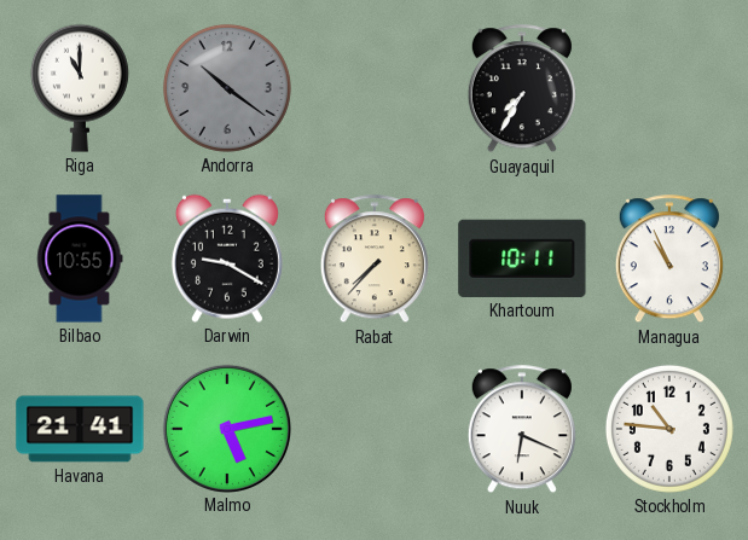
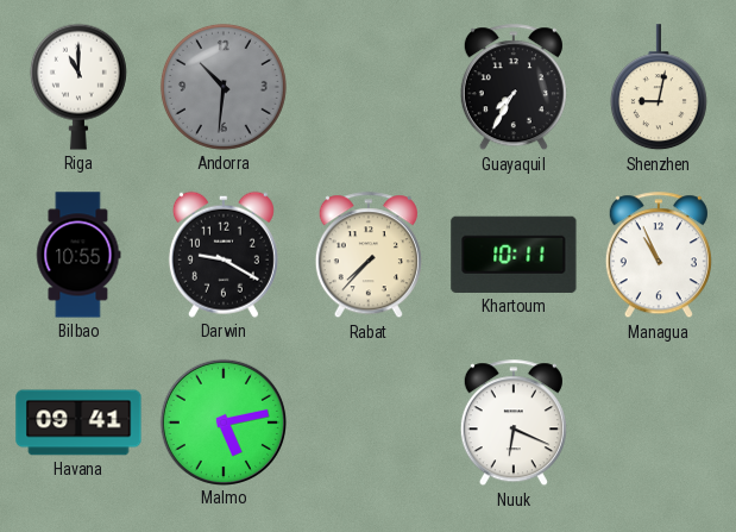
Andorra: 10:21 -> 10:31
Shenzhen: none -> 9:02
Havana: 21:41 -> 09:41
Stockholm: 10:46 -> none
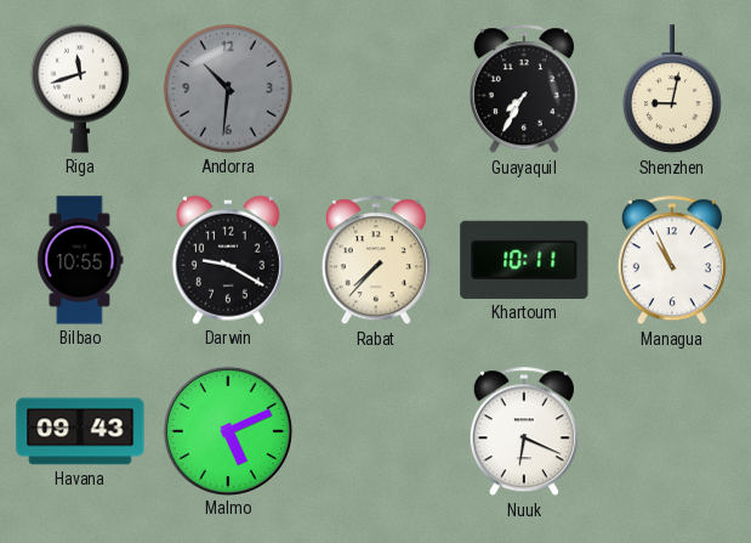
Riga: 11:00 -> 11:42
Havana: 09:41 -> 09:43
Malmo: 5:13 -> 5:11
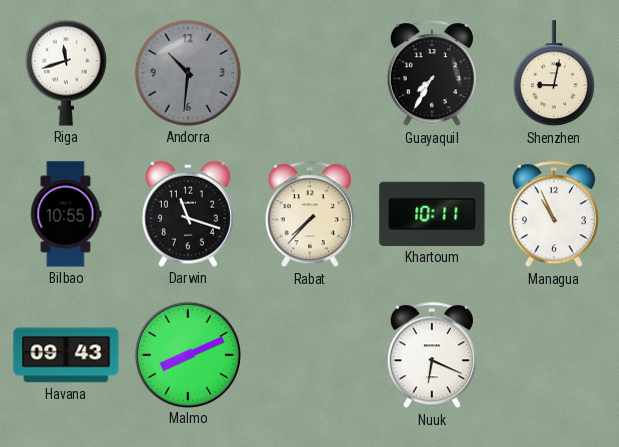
Darwin: 9:20 -> 11:18
Malmo: 5:11 -> 8:11
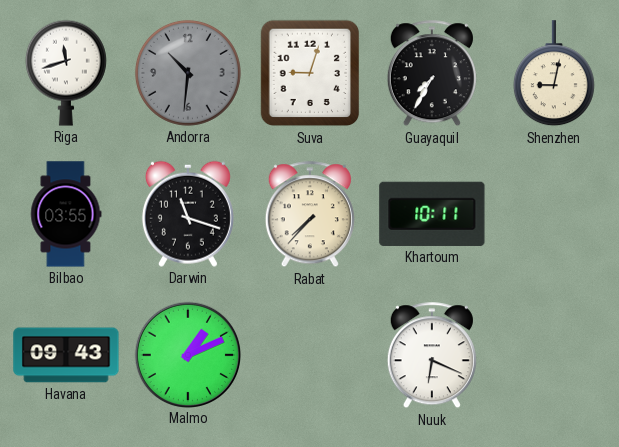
Suva: none -> 9:03
Bilbao: 10:55 -> 03:55
Managua: 10:56 -> none
Malmo: 8:11 -> 1:11
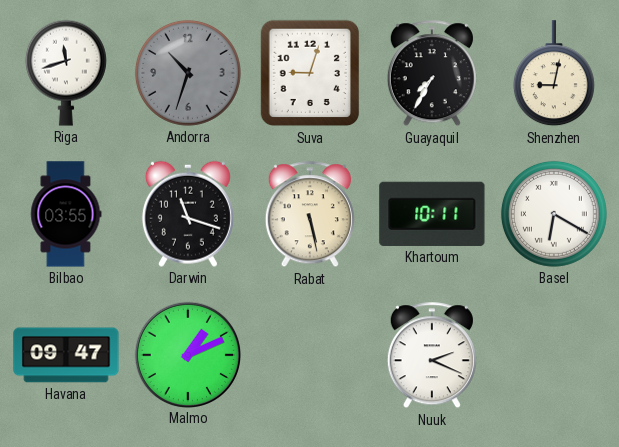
Andorra: 10:31 -> 10:33
Rabat: 7:37 -> 5:28
Basel: none -> 6:20
Havana: 09:43 -> 09:47
Nuuk: 6:19 -> 2:19
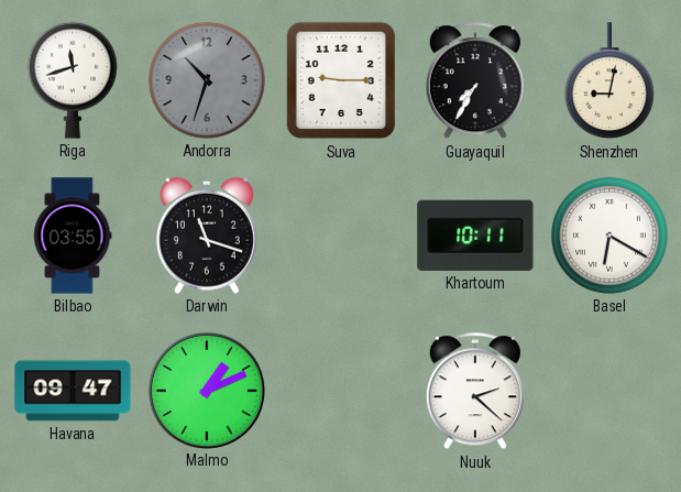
Suva: 9:03 -> 9:15
Rabat: 5:28 -> none
Nuuk: 2:19 -> 2:22
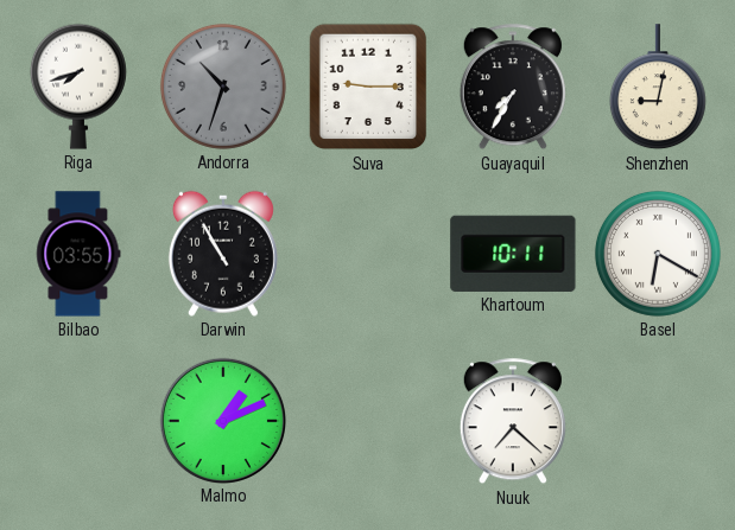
Riga: 11:42 -> 7:42
Darwin: 11:18 -> 10:55
Havana: 09:47 -> none
Nuuk: 2:22 -> 7:22
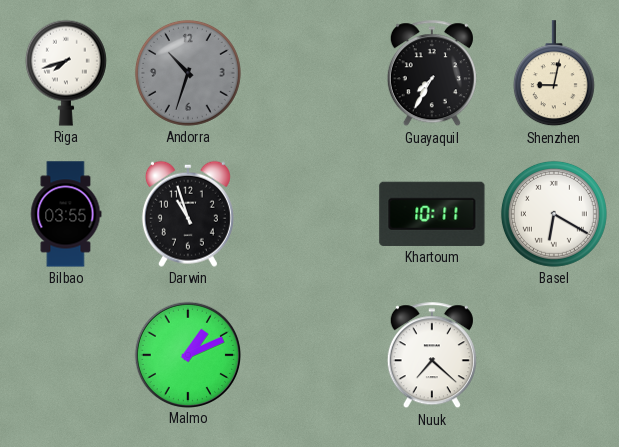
Suva: 9:15 -> none
Darwin: 10:55 -> 10:57
